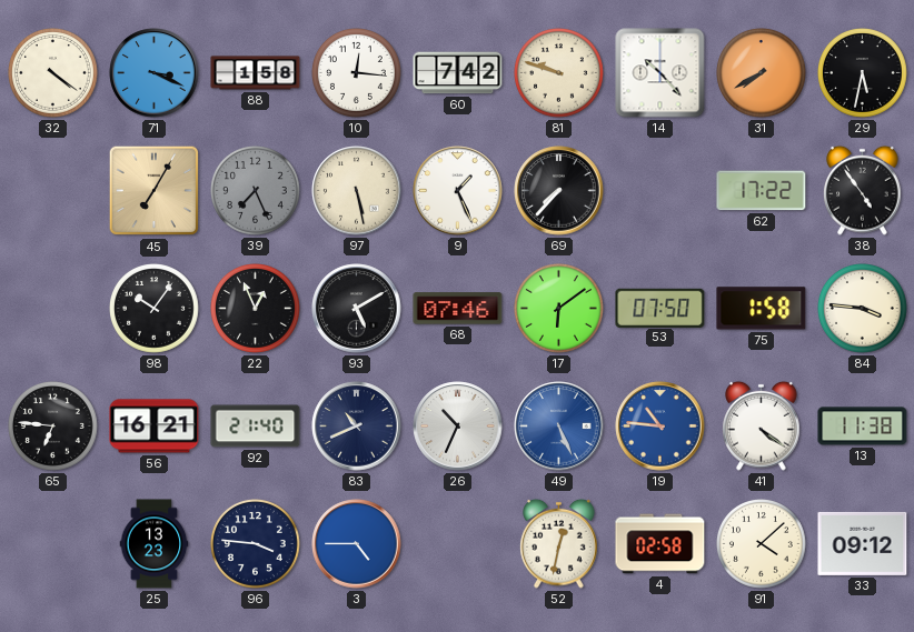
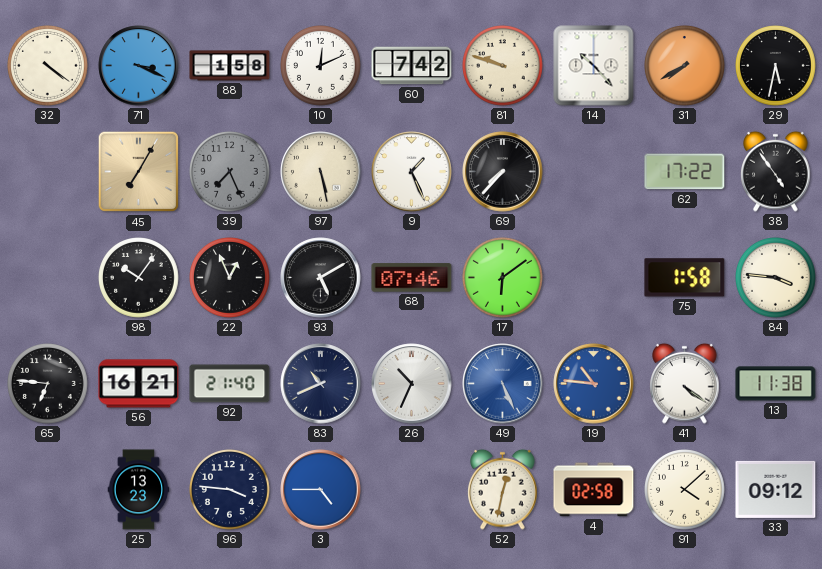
10: 12:16 -> 12:11
53: 07:50 -> none
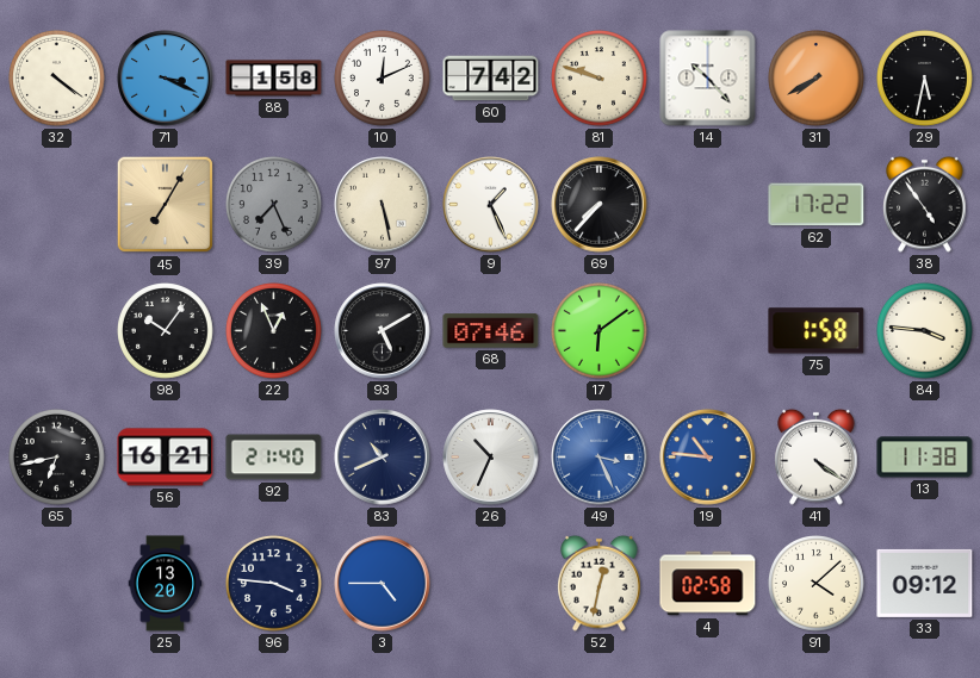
65: 6:46 -> 6:43
49: 5:26 -> 3:26
25: 13:23 -> 13:20
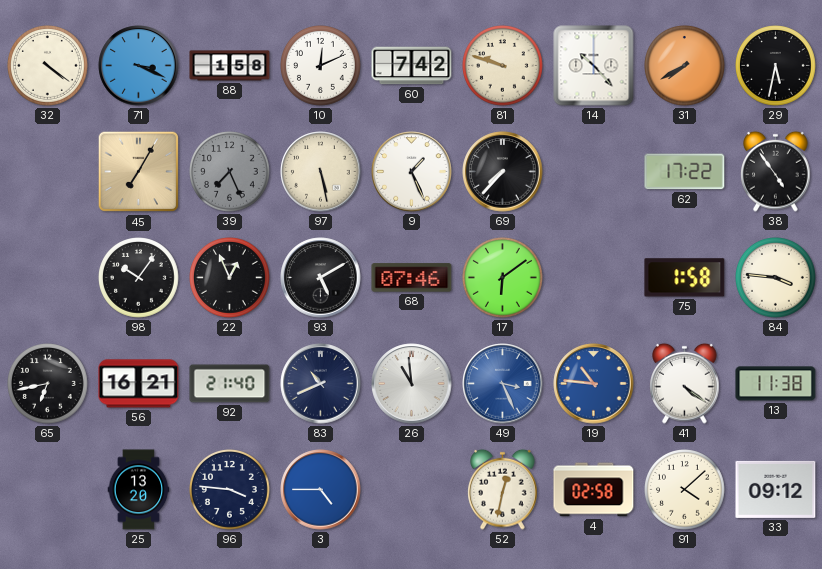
26: 10:34 -> 10:59
